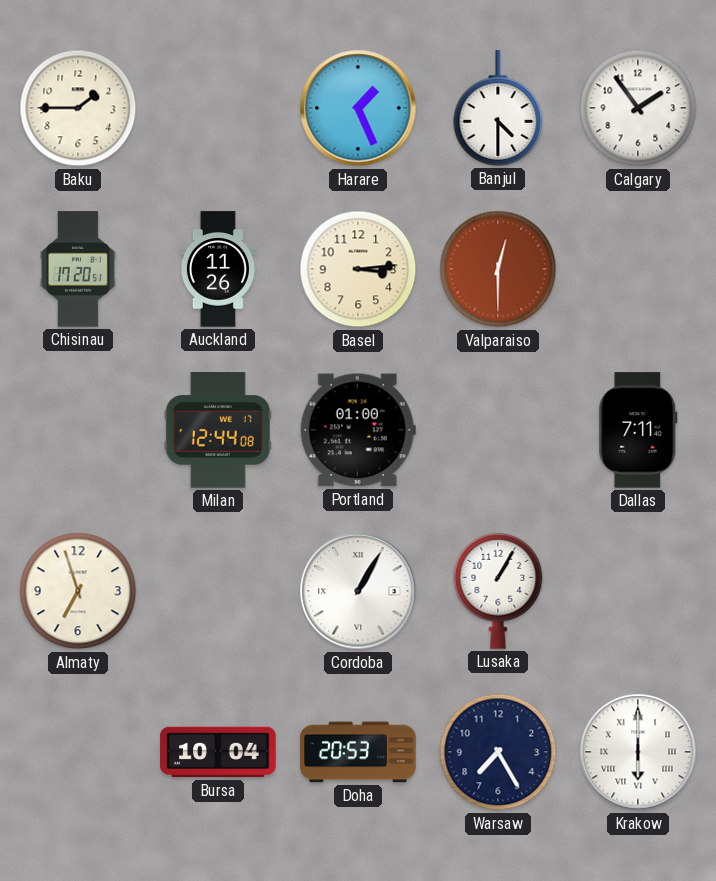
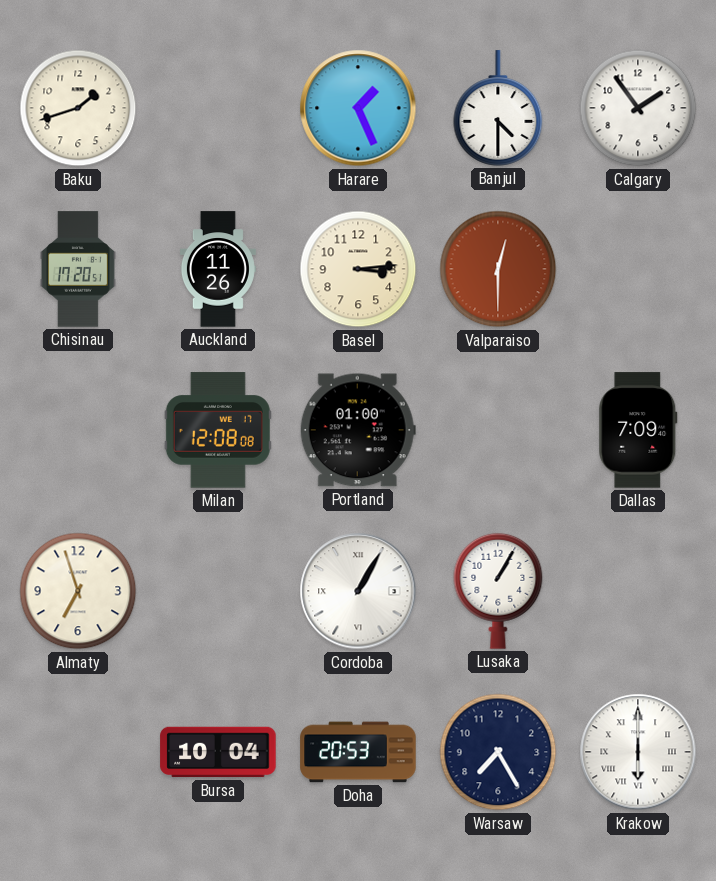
Baku: 1:45 -> 1:42
Milan: 12:44 -> 12:08
Dallas: 7:11 -> 7:09
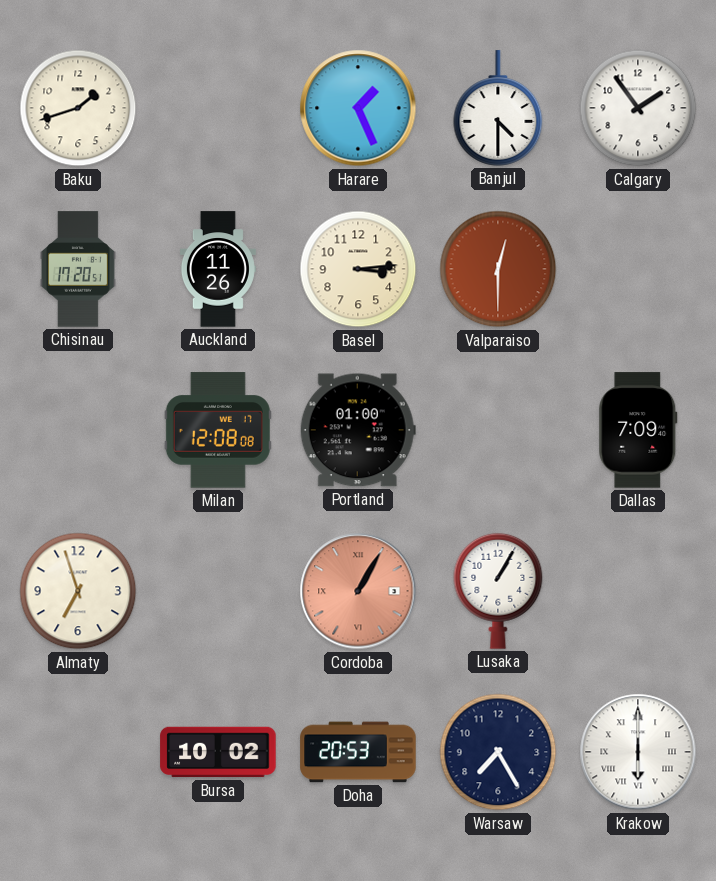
Cordoba dial: white -> salmon
Bursa: 10:04 -> 10:02
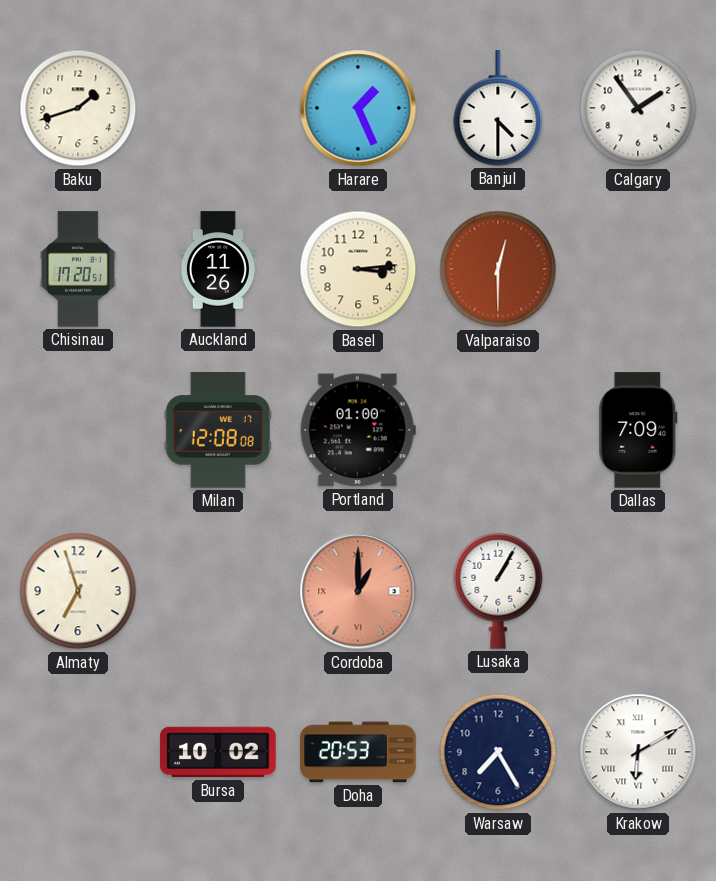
Cordoba: 1:05 -> 1:00
Krakow: 6:00 -> 6:10
